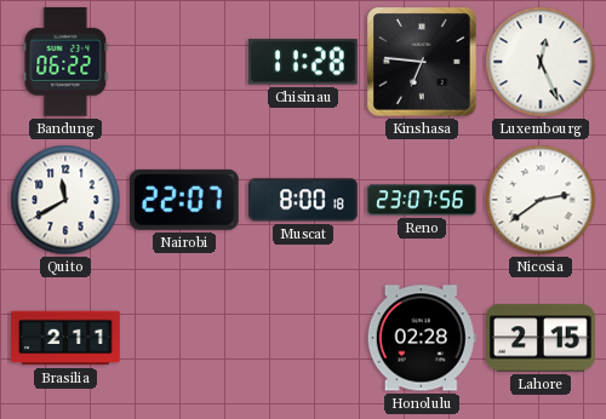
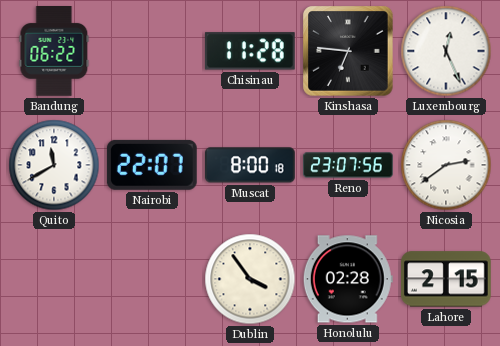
Brasilia: 2:11 -> none
Dublin: none -> 3:54
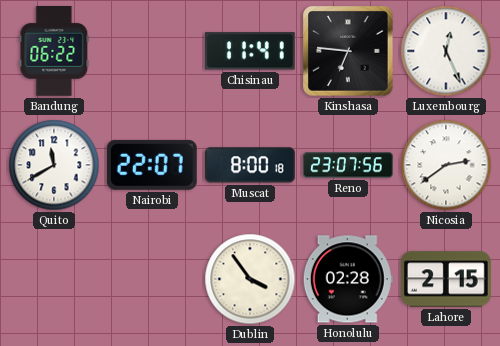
Chisinau: 11:28 -> 11:41
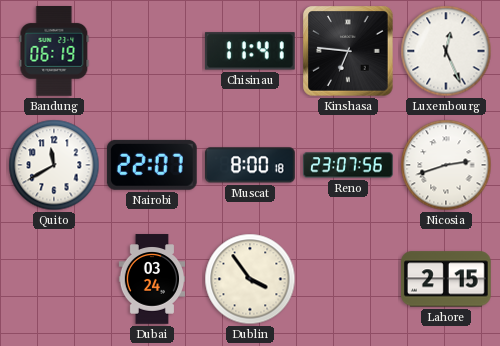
Bandung: 06:22 -> 06:19
Nicosia: 2:39 -> 2:42
Dubai: none -> 03:24
Honolulu: 02:28 -> none
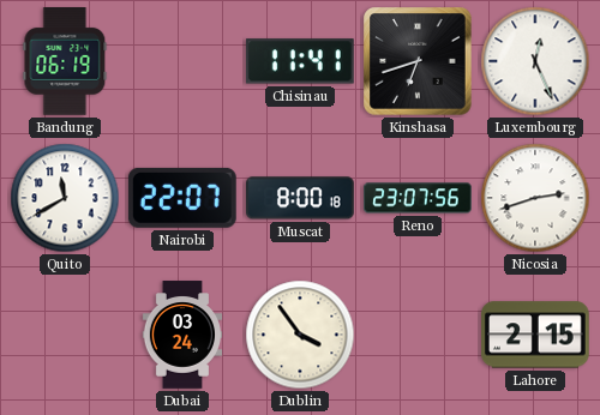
Kinshasa: 6:46 -> 6:42
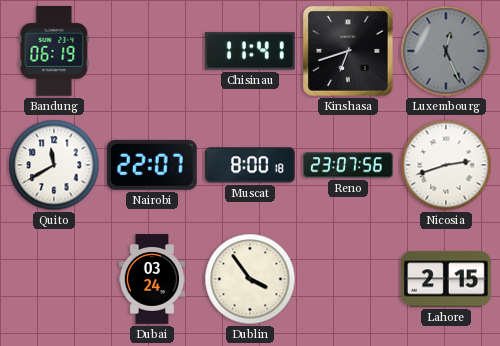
Luxembourg dial: white -> grey
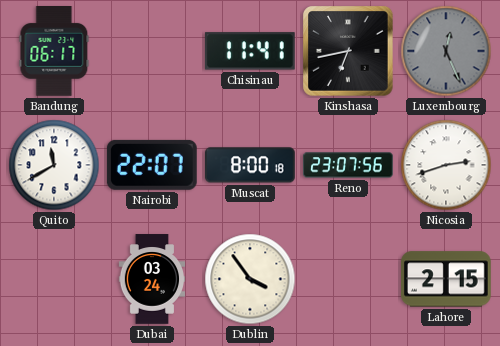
Bandung: 06:19 -> 06:17
Kinshasa: 6:42 -> 6:43
